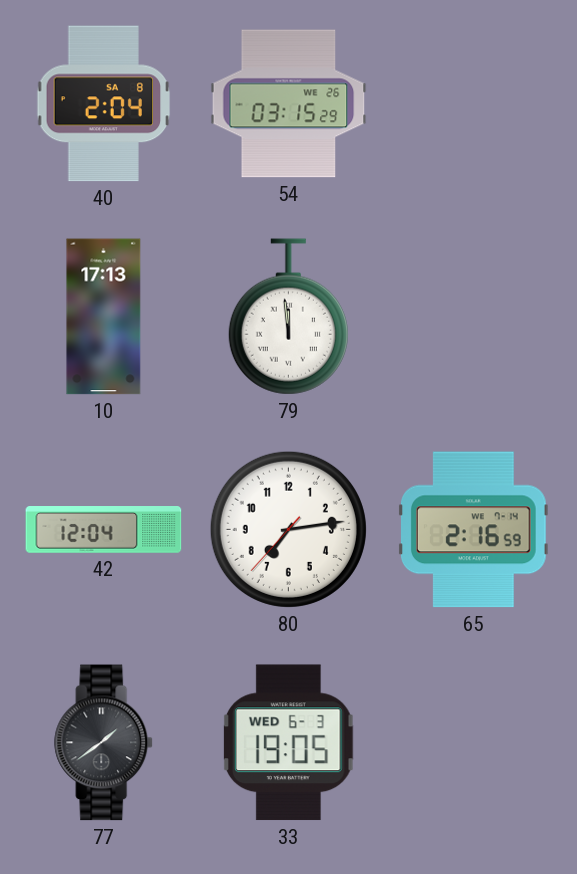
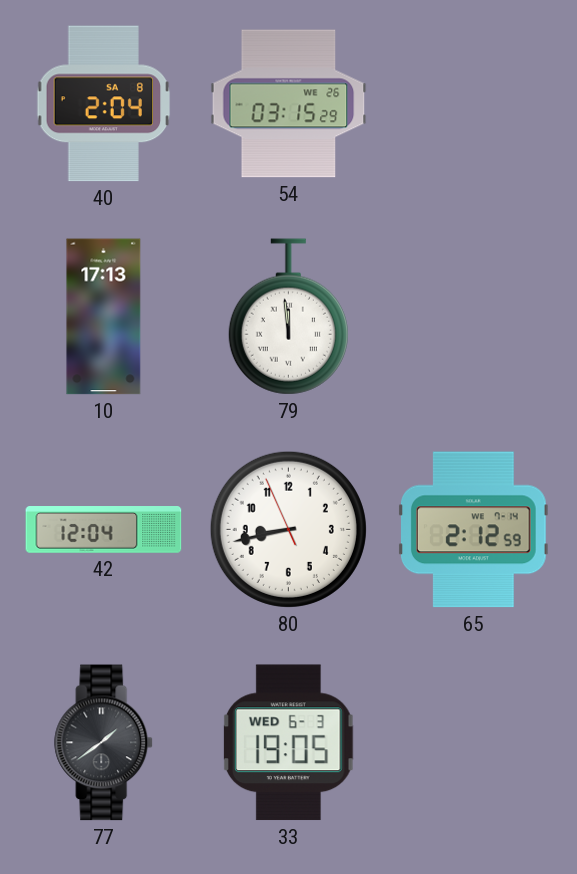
80: 7:13 -> 8:42
65: 2:16 -> 2:12
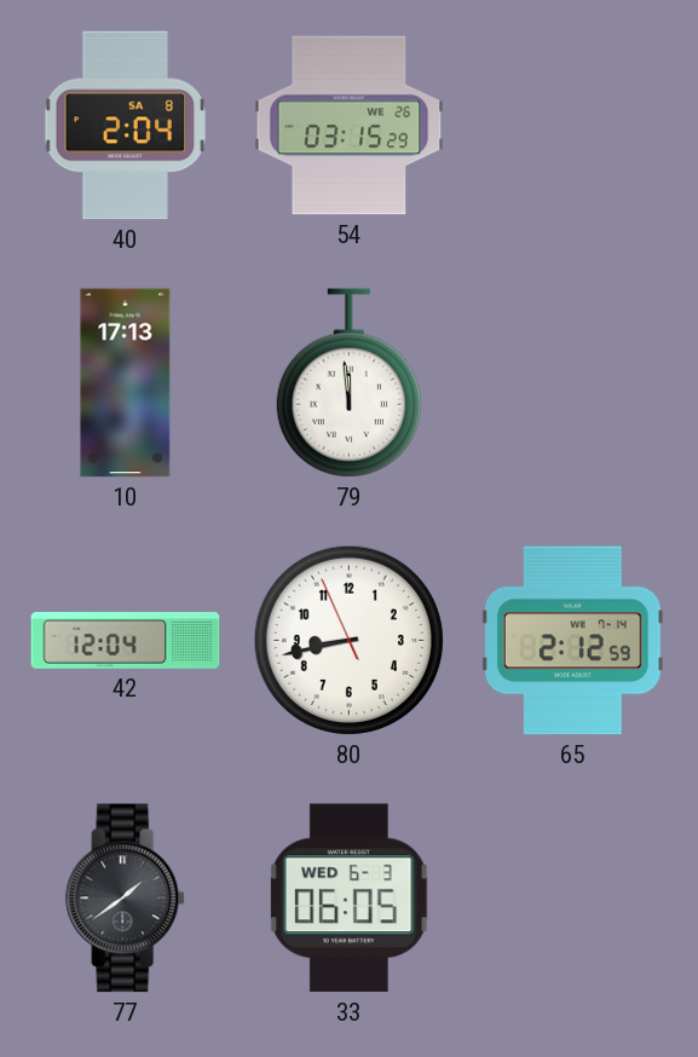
33: 19:05 -> 06:05
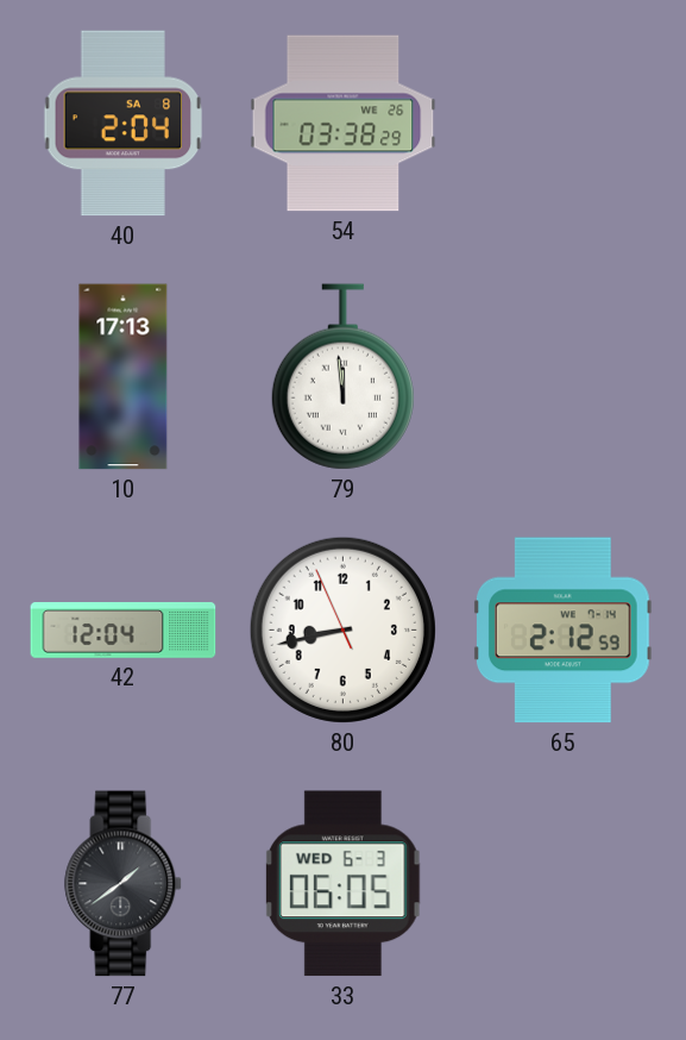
54: 03:15 -> 03:38
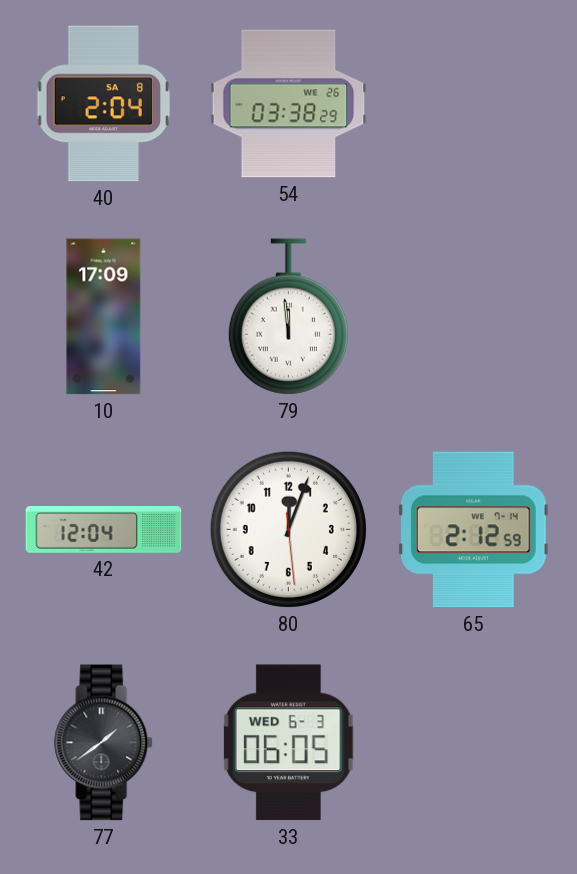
10: 17:13 -> 17:09
80: 8:42 -> 12:03
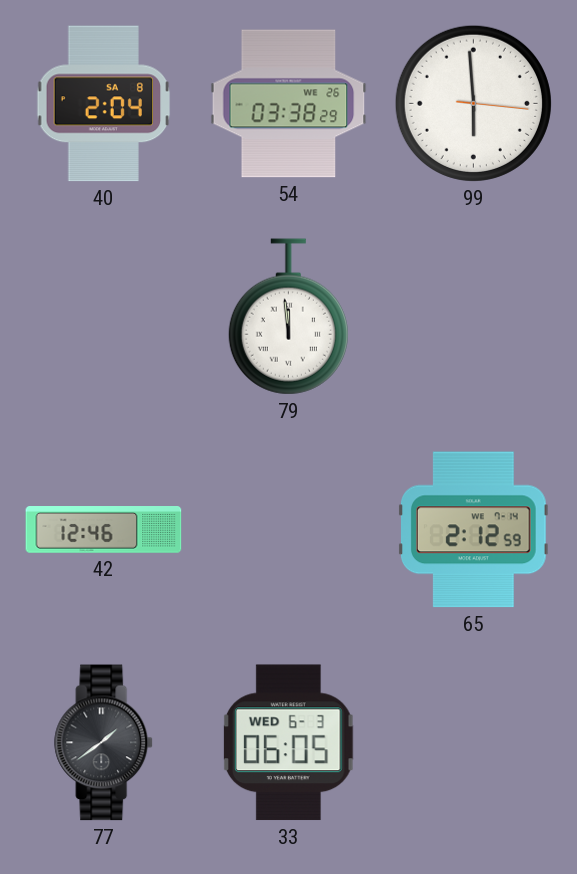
99: none -> 5:59
10: 17:09 -> none
42: 12:04 -> 12:46
80: 12:03 -> none
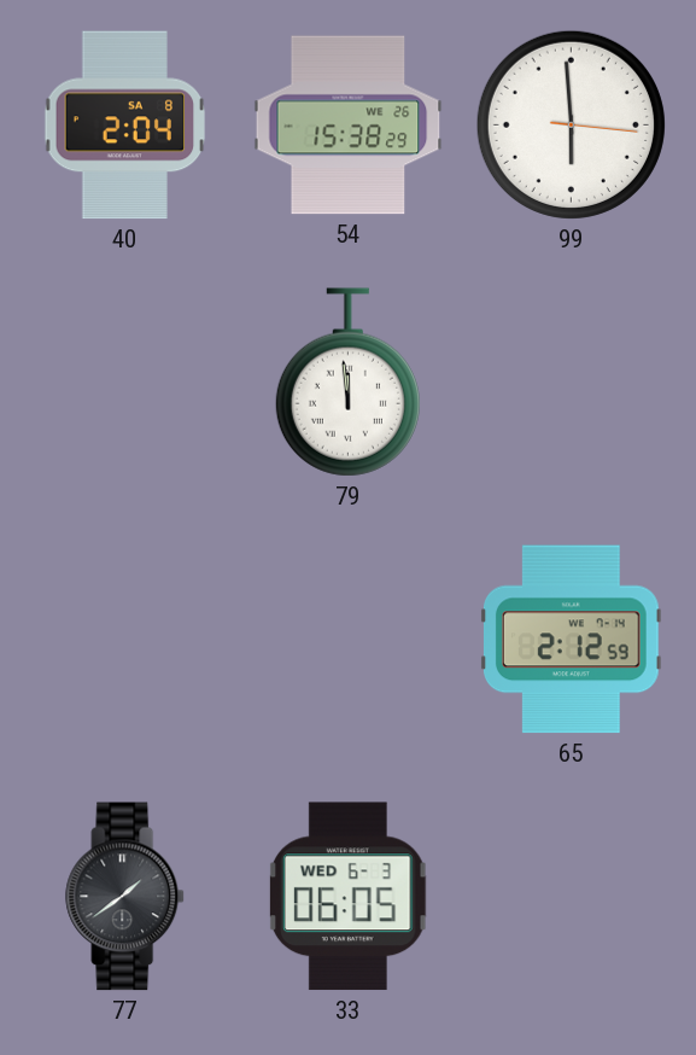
54: 03:38 -> 15:38
42: 12:46 -> none
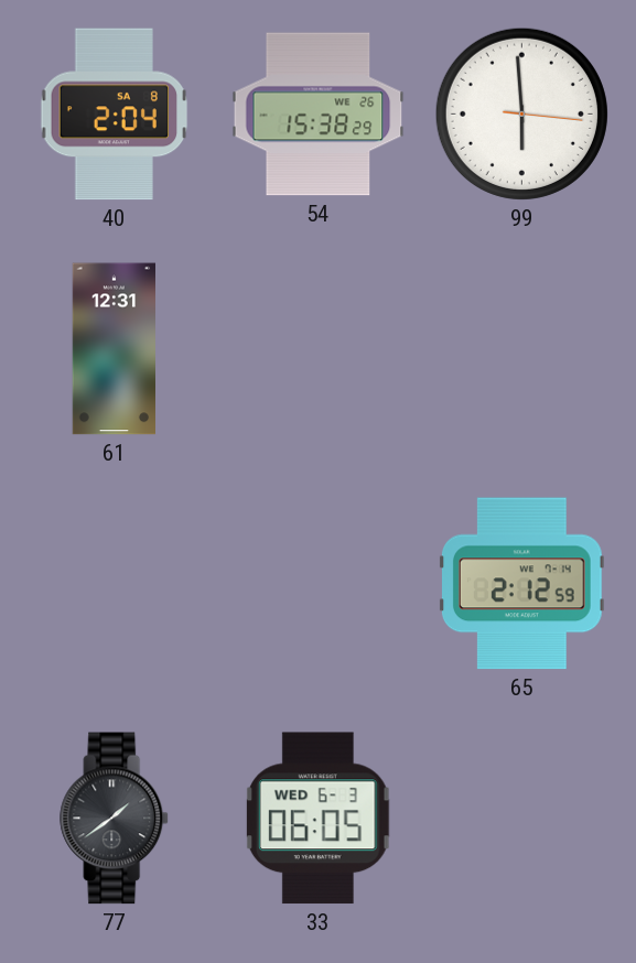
61: none -> 12:31
79: 11:59 -> none
